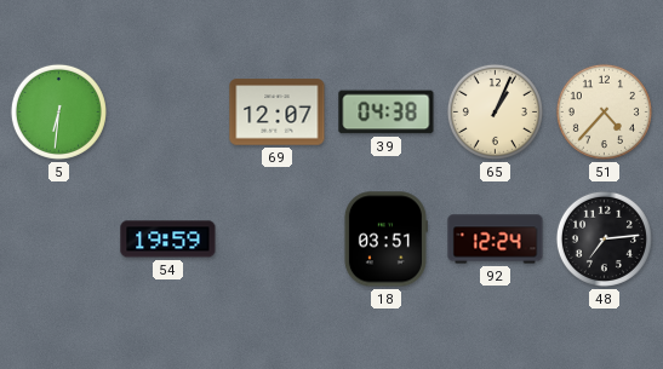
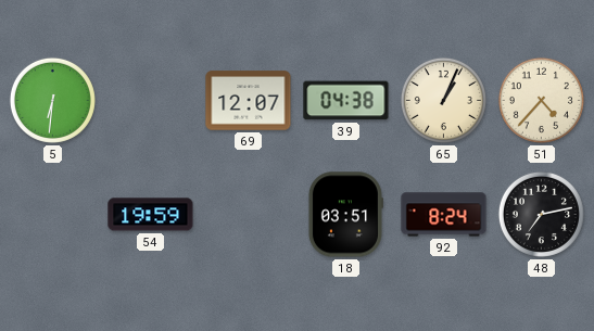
92: 12:24 -> 8:24
48: 7:14 -> 7:13
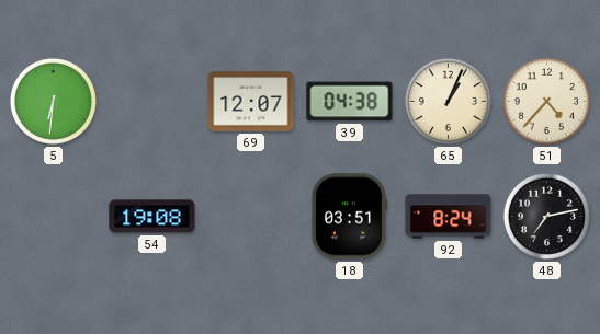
54: 19:59 -> 19:08
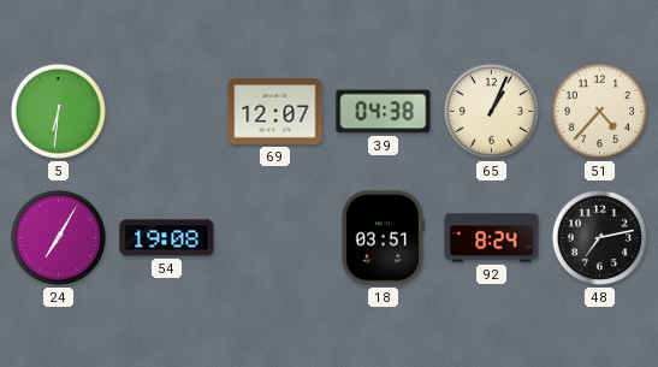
24: none -> 7:05
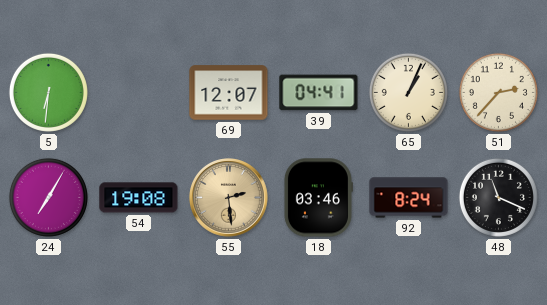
39: 04:38 -> 04:41
51: 4:37 -> 2:37
55: none -> 2:29
18: 03:51 -> 03:46
48: 7:13 -> 11:19
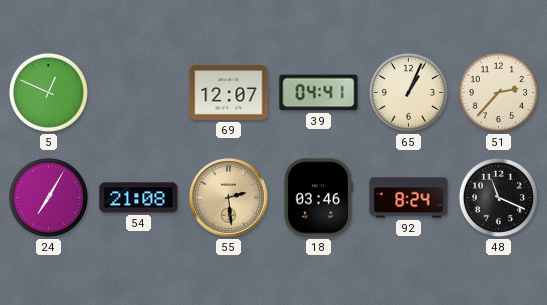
5: 6:31 -> 12:49
54: 19:08 -> 21:08
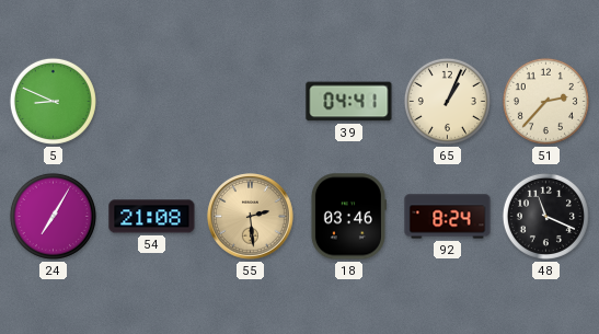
5: 12:49 -> 8:49
69: 12:07 -> none
